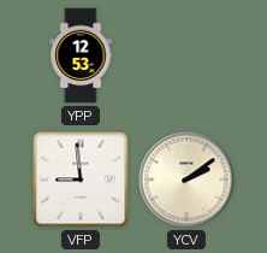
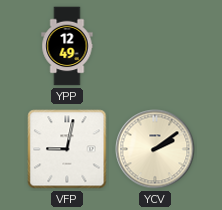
YPP: 12:53 -> 12:49
VFP: 8:59 -> 9:02
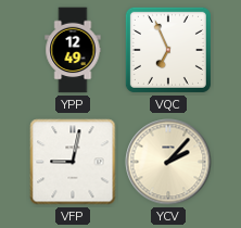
VQC: none -> 6:56
YCV: 2:09 -> 2:07
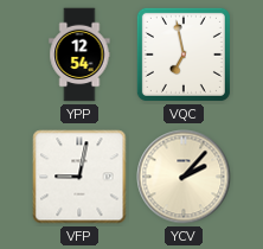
YPP: 12:49 -> 12:54
VQC: 6:56 -> 6:58
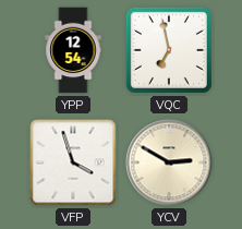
VFP: 9:02 -> 3:57
YCV: 2:07 -> 2:50
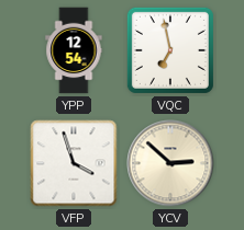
YCV: 2:50 -> 2:52
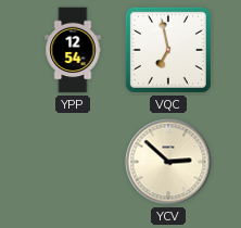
VFP: 3:57 -> none
